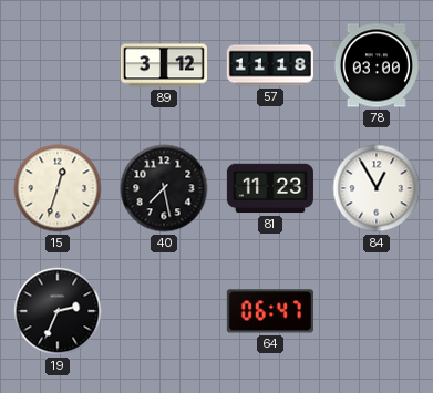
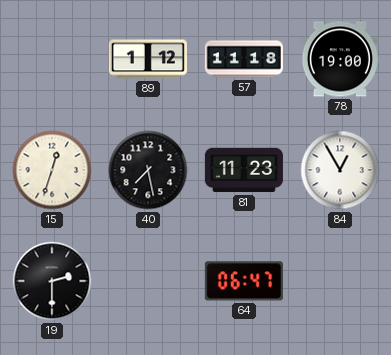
89: 3:12 -> 1:12
78: 03:00 -> 19:00
19: 2:34 -> 2:30
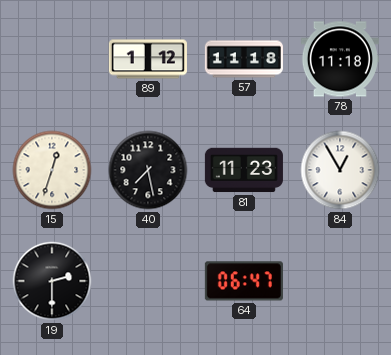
78: 19:00 -> 11:18
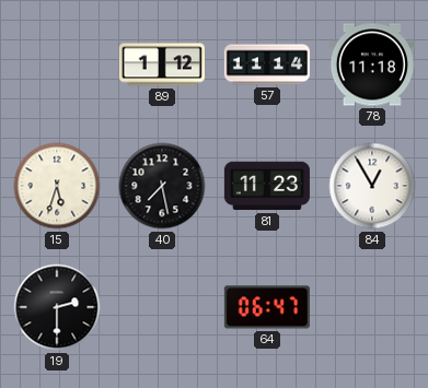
57: 11:18 -> 11:14
15: 12:33 -> 5:33
